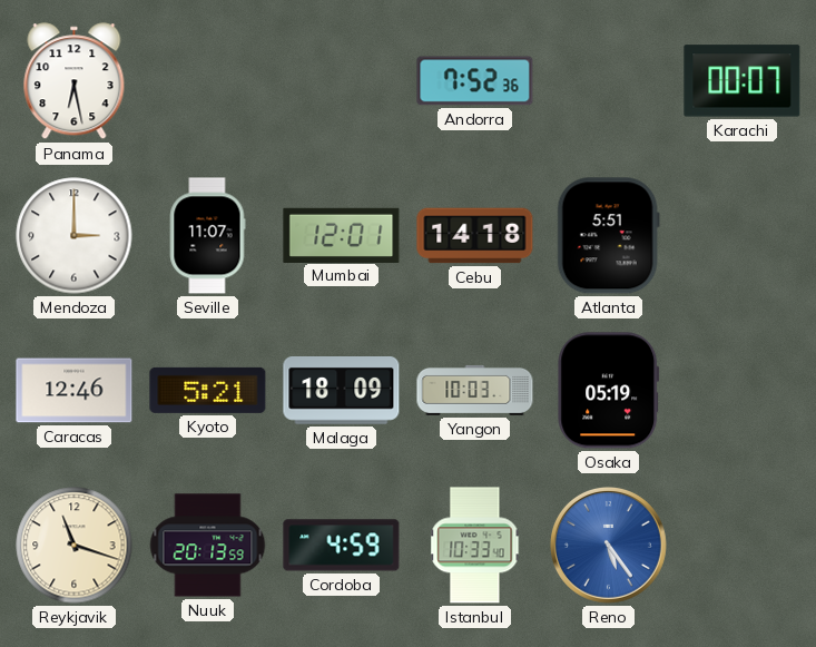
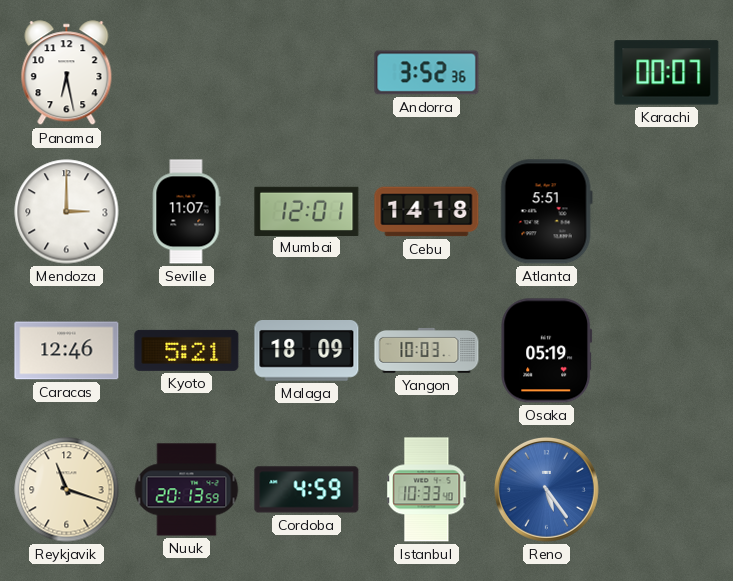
Andorra: 7:52 -> 3:52
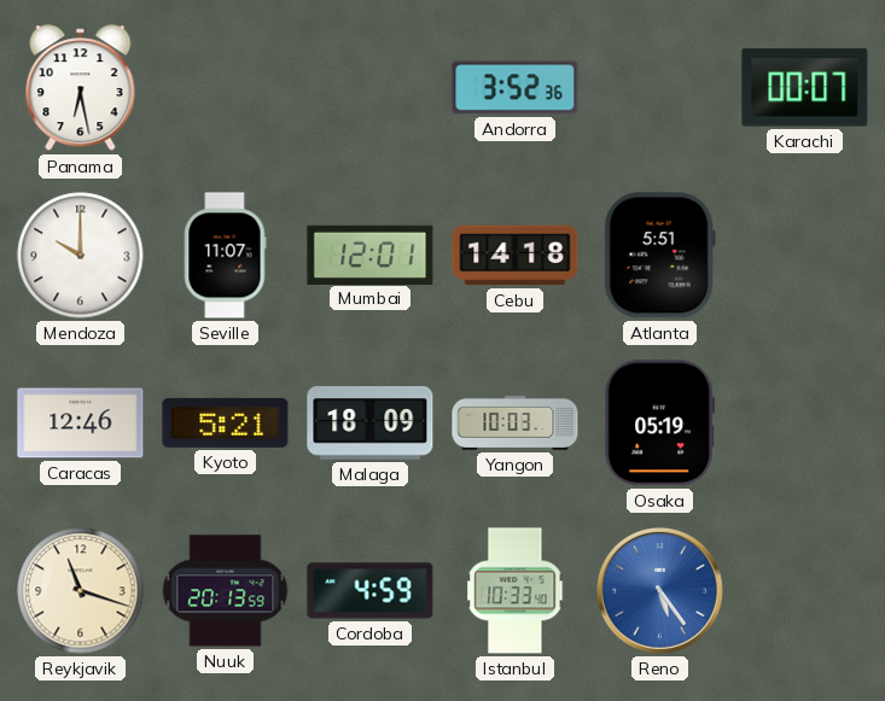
Mendoza: 3:00 -> 10:00
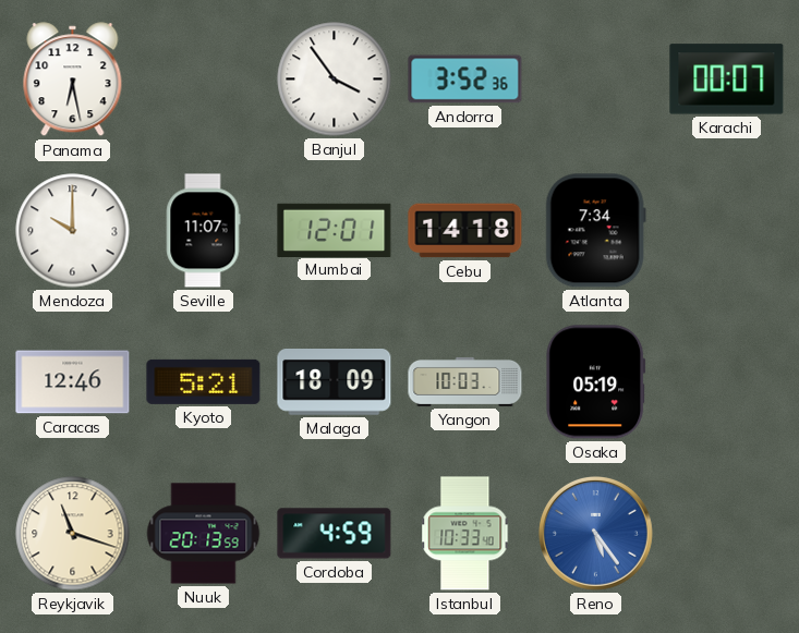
Banjul: none -> 3:54
Atlanta: 5:51 -> 7:34
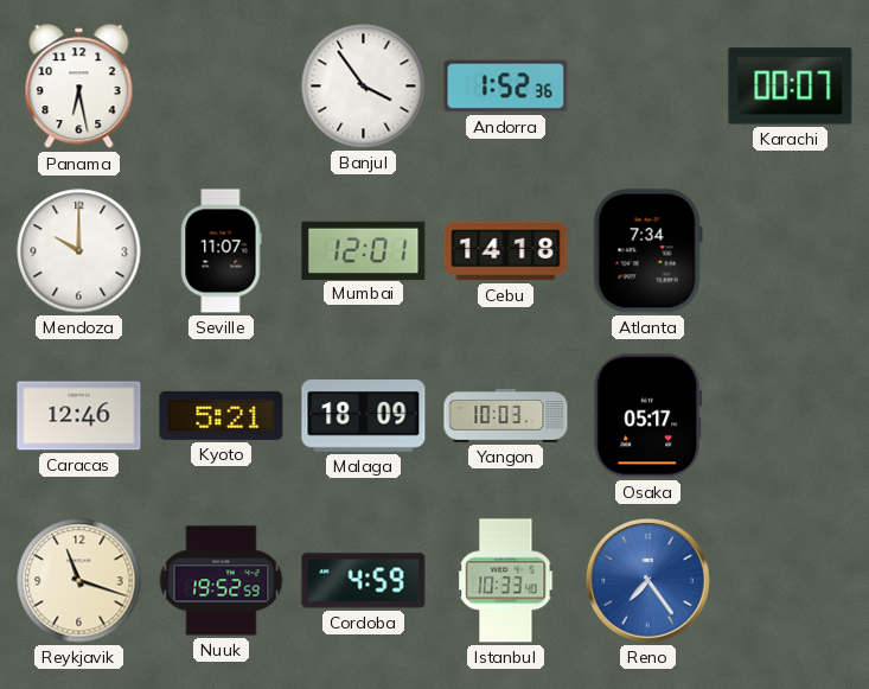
Andorra: 3:52 -> 1:52
Osaka: 05:19 -> 05:17
Nuuk: 20:13 -> 19:52
Reno: 5:24 -> 7:24
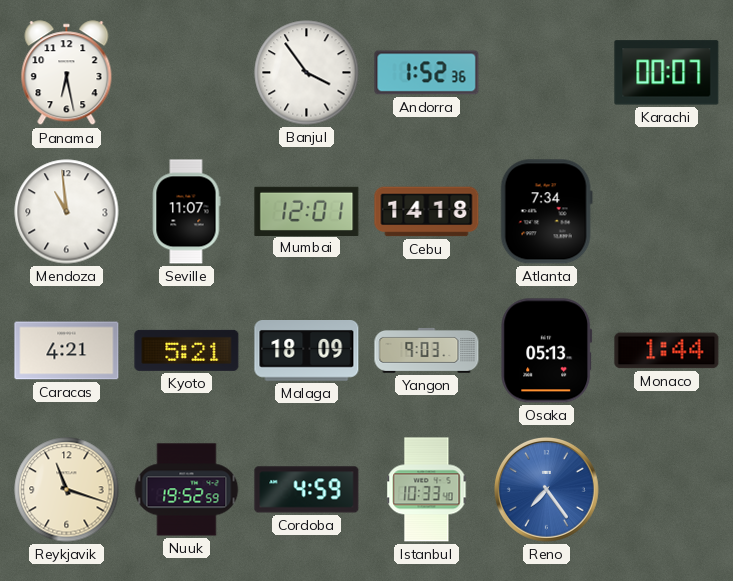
Mendoza: 10:00 -> 10:59
Caracas: 12:46 -> 4:21
Yangon: 10:03 -> 9:03
Osaka: 05:17 -> 05:13
Monaco: none -> 1:44
